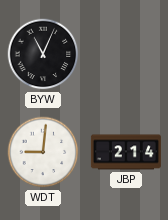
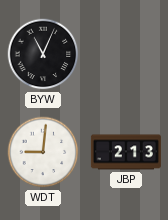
JBP: 2:14 -> 2:13
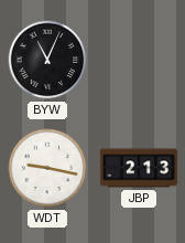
WDT: 9:01 -> 9:17
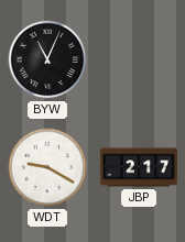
WDT: 9:17 -> 9:20
JBP: 2:13 -> 2:17
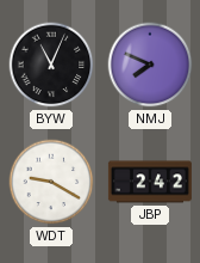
NMJ: none -> 7:49
JBP: 2:17 -> 2:42
